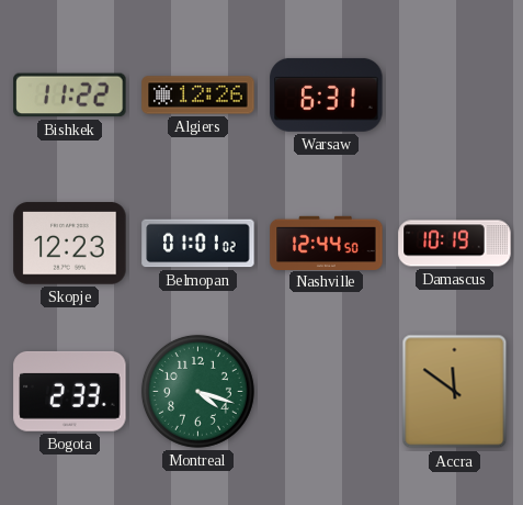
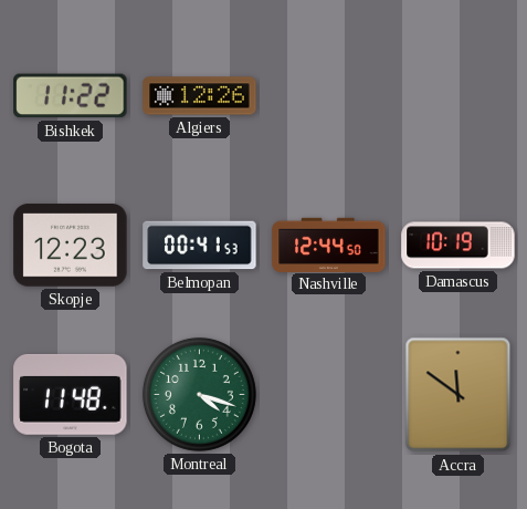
Warsaw: 6:31 -> none
Belmopan: 01:01 -> 00:41
Bogota: 2:33 -> 11:48
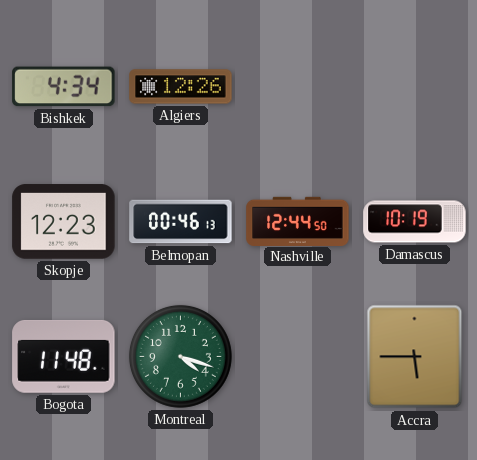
Bishkek: 11:22 -> 4:34
Belmopan: 00:41 -> 00:46
Accra: 11:51 -> 5:45
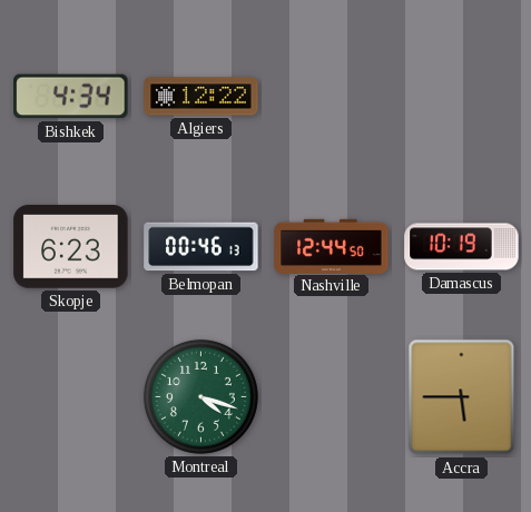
Algiers: 12:26 -> 12:22
Skopje: 12:23 -> 6:23
Bogota: 11:48 -> none
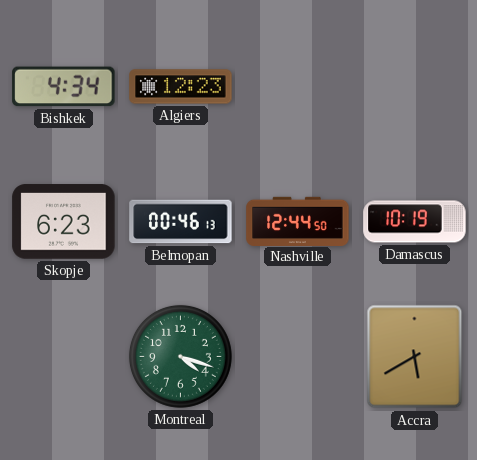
Algiers: 12:22 -> 12:23
Accra: 5:45 -> 5:40
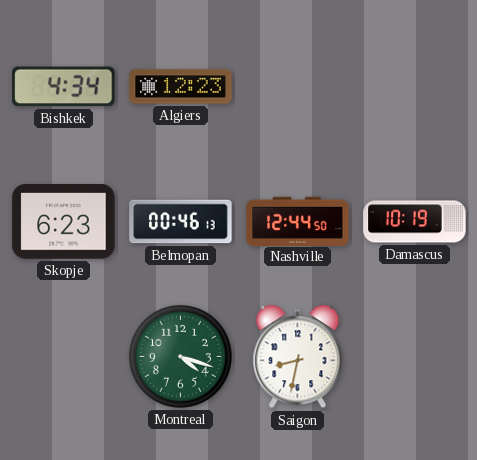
Saigon: none -> 8:32
Accra: 5:40 -> none
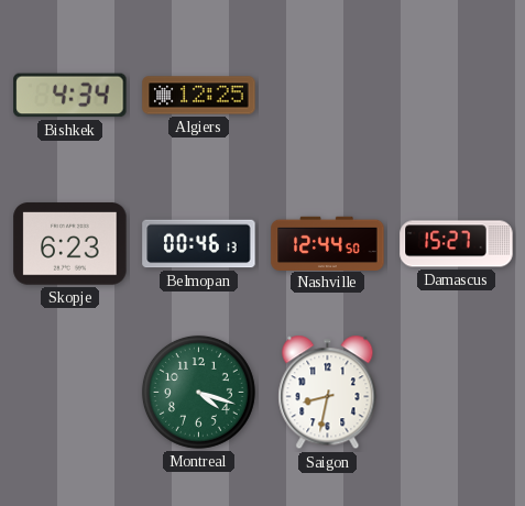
Algiers: 12:23 -> 12:25
Damascus: 10:19 -> 15:27
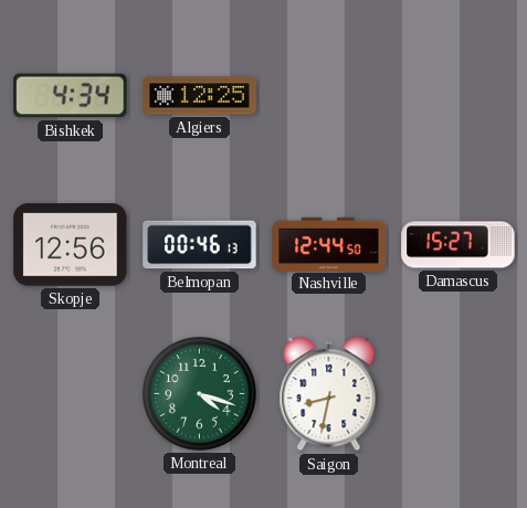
Skopje: 6:23 -> 12:56
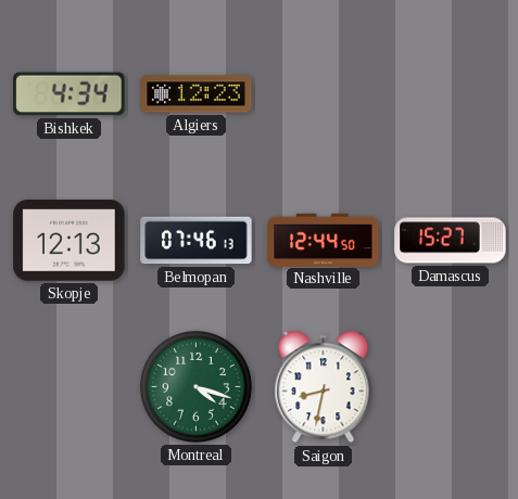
Algiers: 12:25 -> 12:23
Skopje: 12:56 -> 12:13
Belmopan: 00:46 -> 07:46
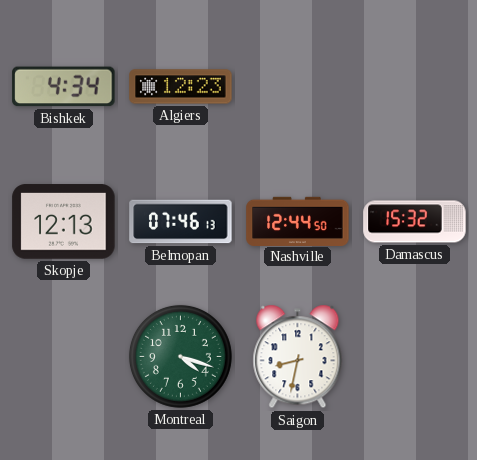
Damascus: 15:27 -> 15:32
